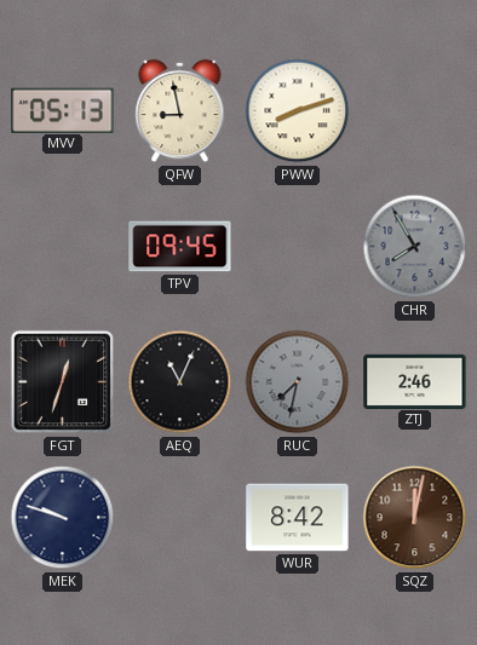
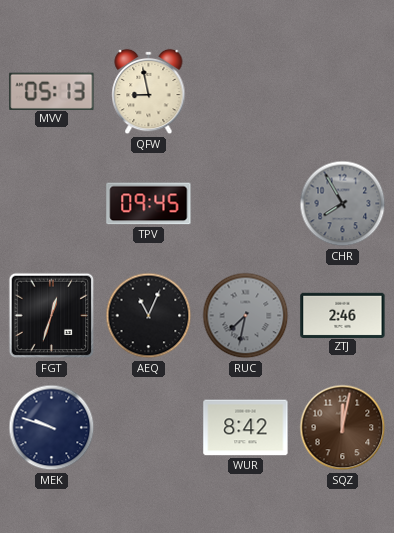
PWW: 8:12 -> none
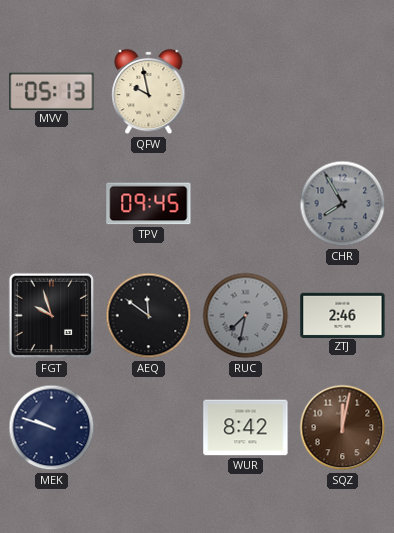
QFW: 8:58 -> 9:58
FGT: 12:33 -> 9:57
AEQ: 11:04 -> 11:51
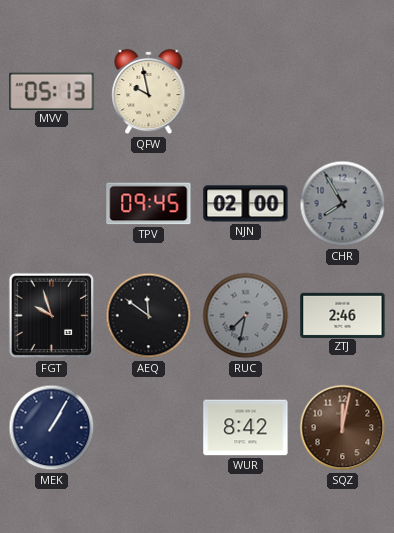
NJN: none -> 02:00
MEK: 9:48 -> 1:05
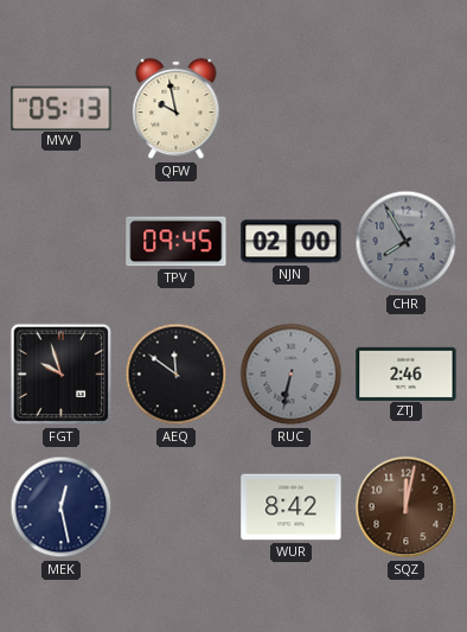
RUC: 7:32 -> 6:32
MEK: 1:05 -> 12:28
